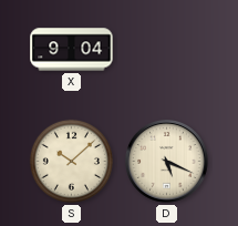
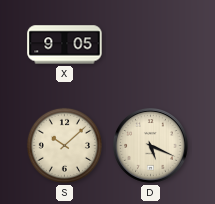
X: 9:04 -> 9:05
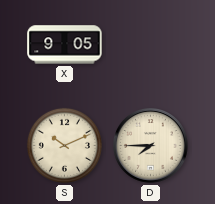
S: 10:08 -> 10:11
D: 5:19 -> 7:45
